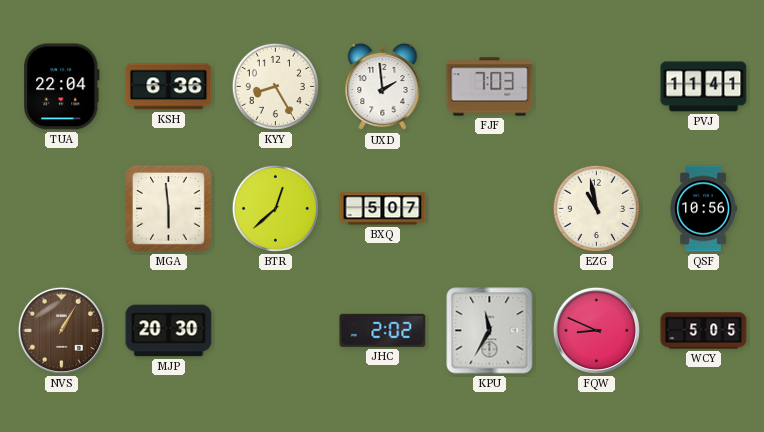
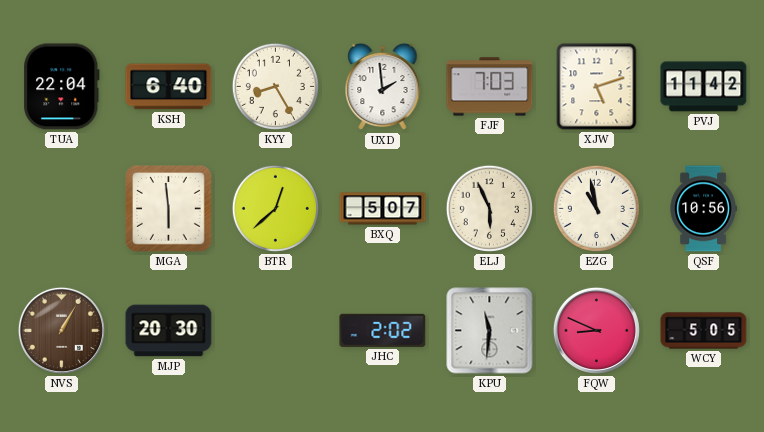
KSH: 6:36 -> 6:40
XJW: none -> 5:12
PVJ: 11:41 -> 11:42
ELJ: none -> 5:56
KPU: 11:35 -> 11:31
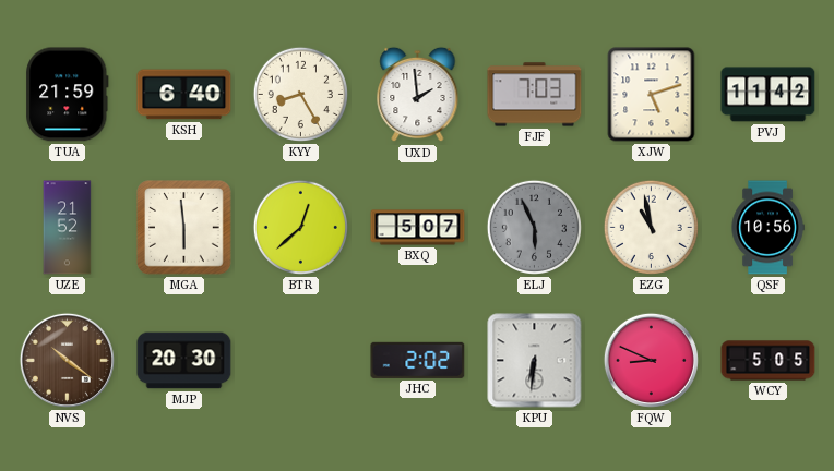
TUA: 22:04 -> 21:59
UZE: none -> 21:52
ELJ dial: cream -> grey
NVS: 1:05 -> 10:21
KPU: 11:31 -> 6:31
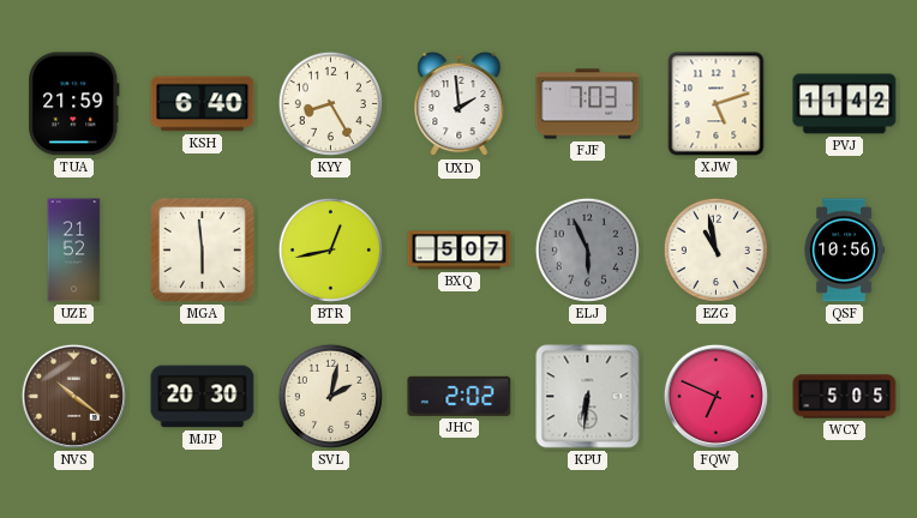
BTR: 12:38 -> 12:43
SVL: none -> 2:02
FQW: 8:49 -> 6:49
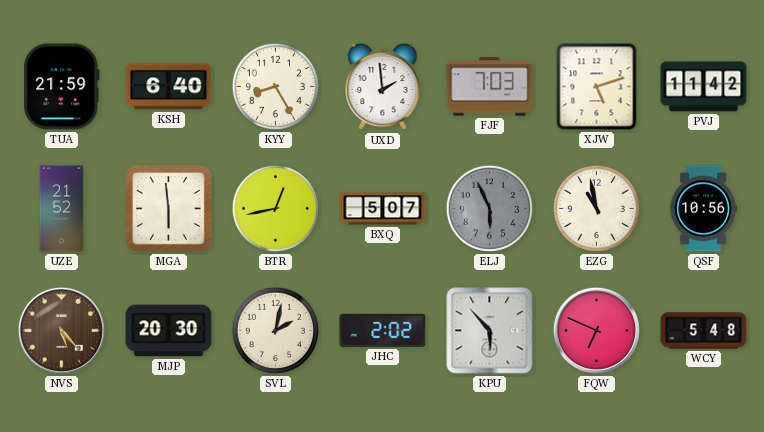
NVS: 10:21 -> 5:23
KPU: 6:31 -> 5:53
WCY: 5:05 -> 5:48
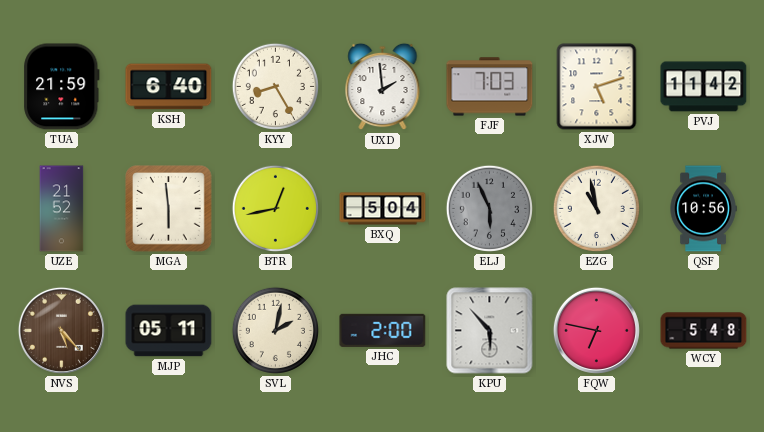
BXQ: 5:07 -> 5:04
MJP: 20:30 -> 05:11
JHC: 2:02 -> 2:00
FQW: 6:49 -> 6:47
